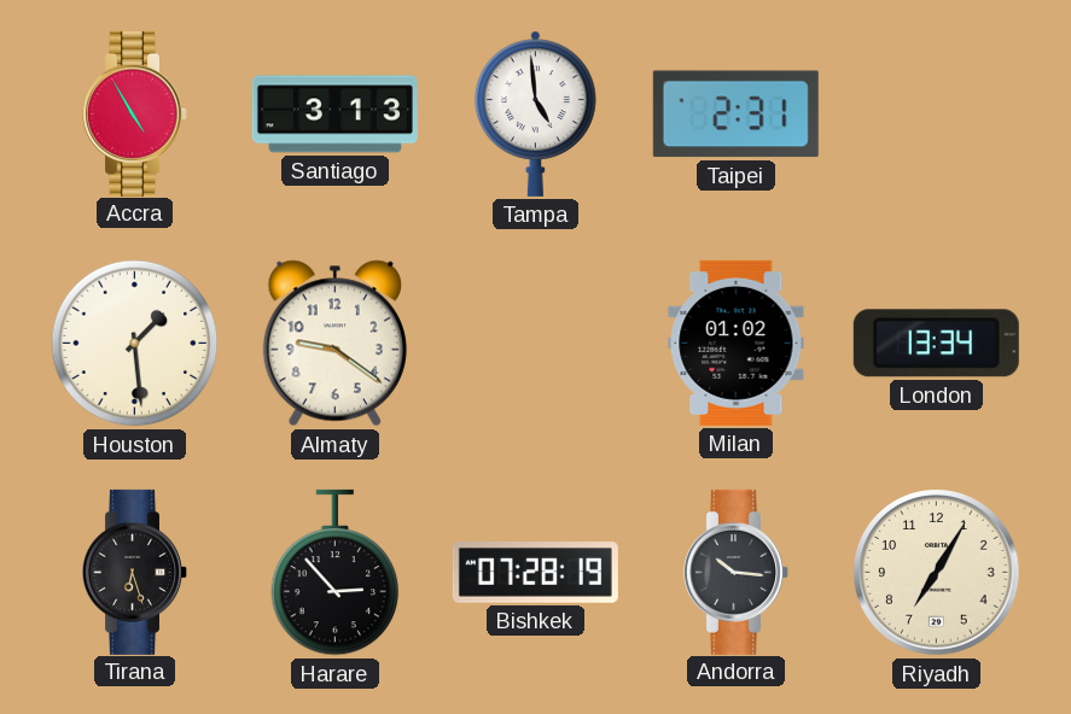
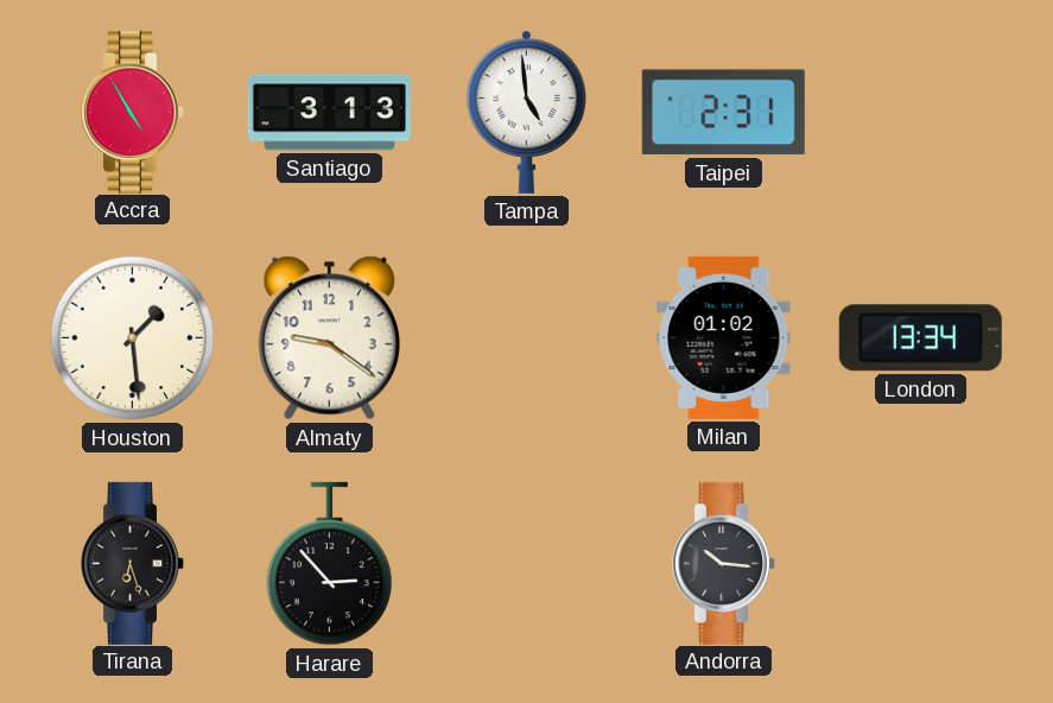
Bishkek: 07:28 -> none
Riyadh: 7:05 -> none
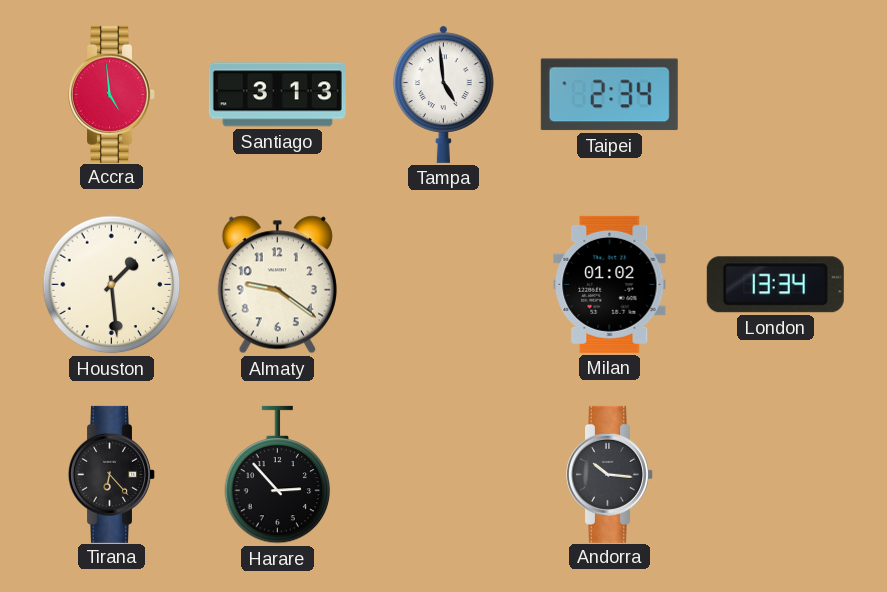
Accra: 4:55 -> 4:59
Taipei: 2:31 -> 2:34
Tirana: 6:27 -> 6:23
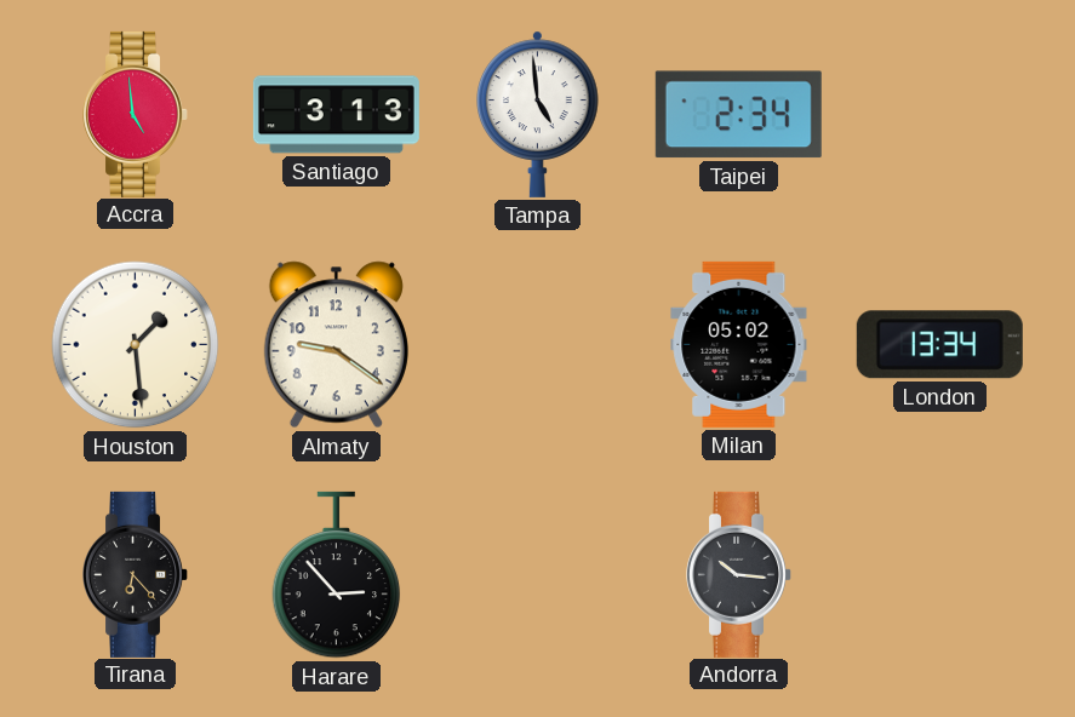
Milan: 01:02 -> 05:02
